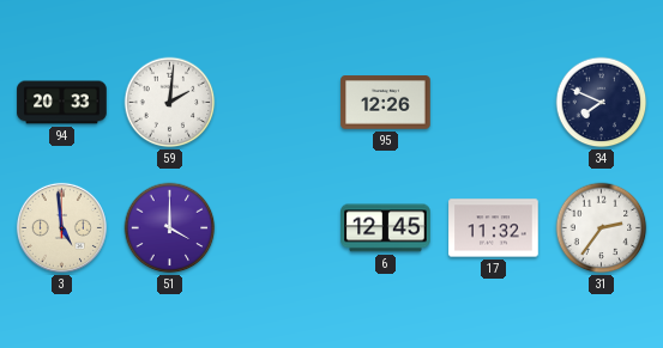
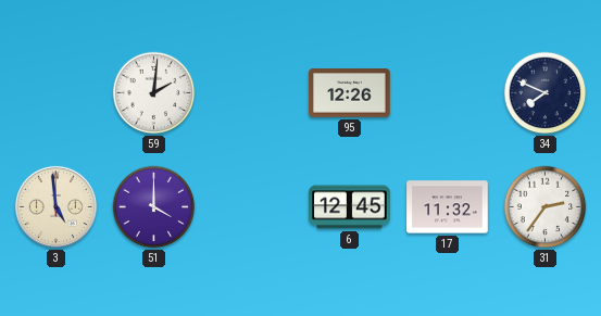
94: 20:33 -> none
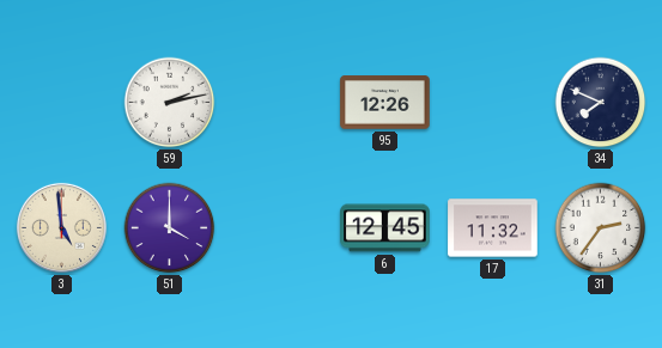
59: 2:01 -> 2:13
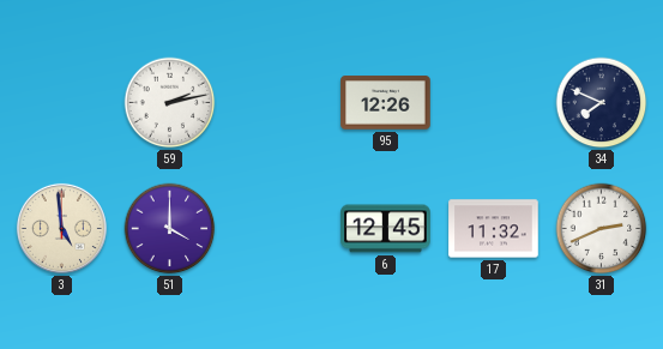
31: 2:36 -> 2:41
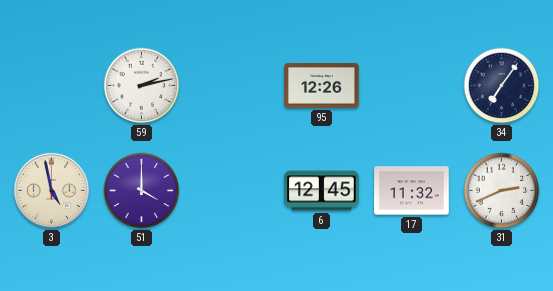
34: 7:49 -> 7:06
3: 4:59 -> 4:58
